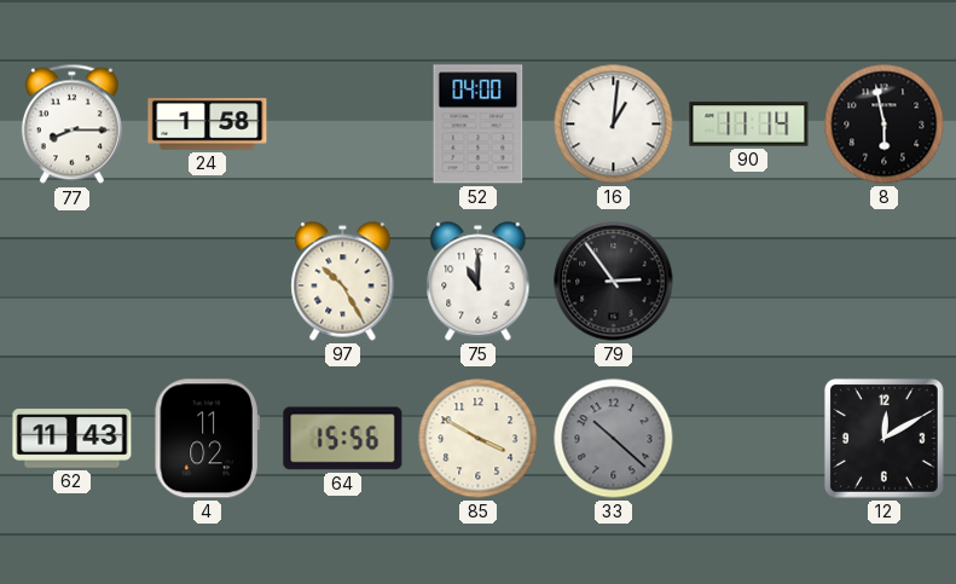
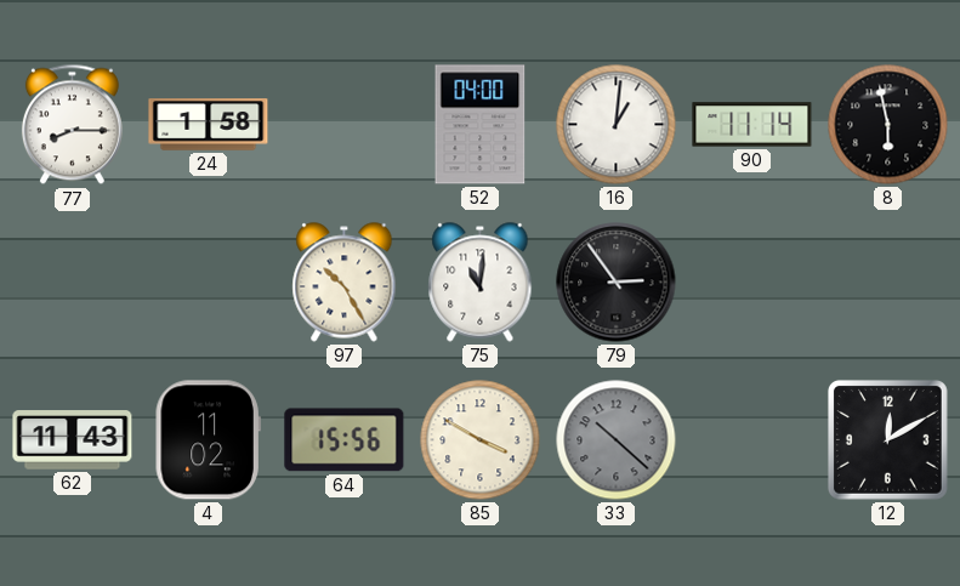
75: 11:00 -> 11:01
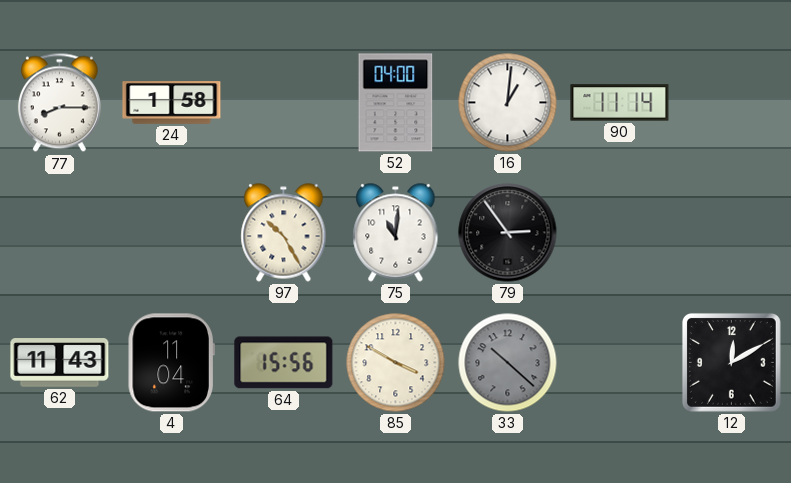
8: 5:58 -> none
4: 11:02 -> 11:04
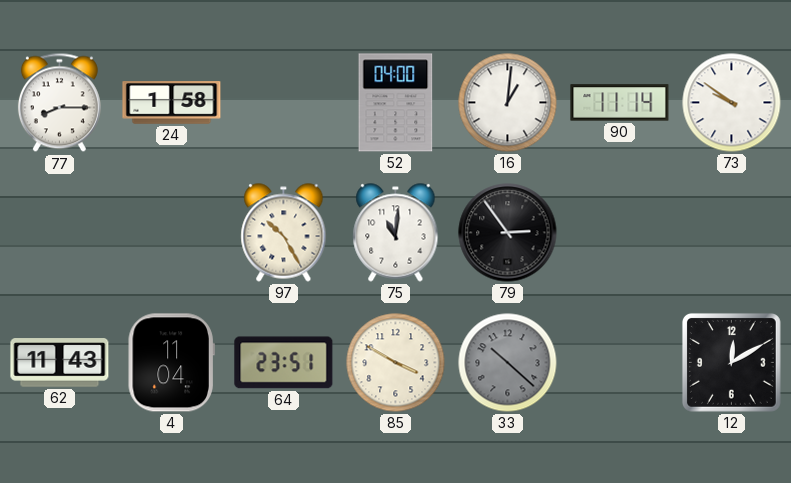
73: none -> 9:51
64: 15:56 -> 23:51
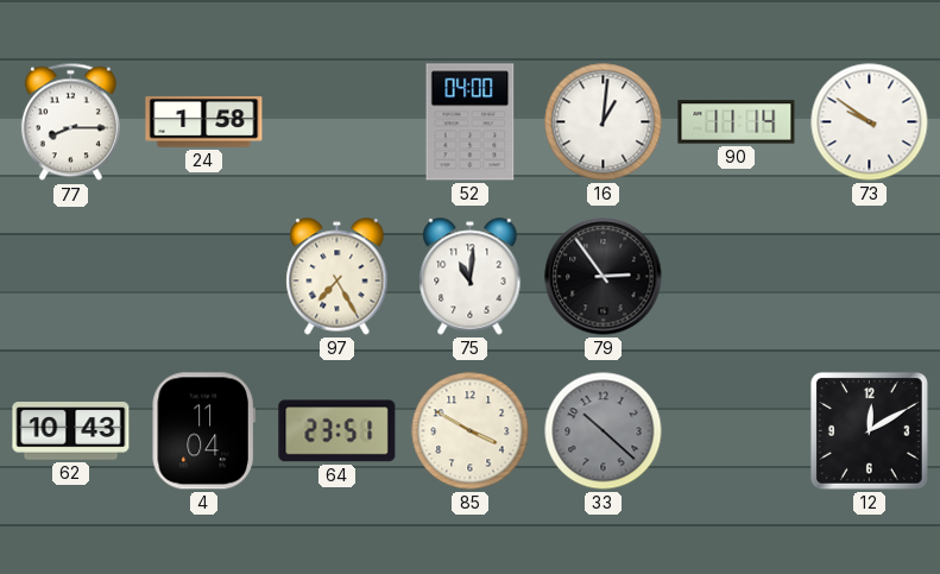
97: 10:25 -> 7:25
62: 11:43 -> 10:43
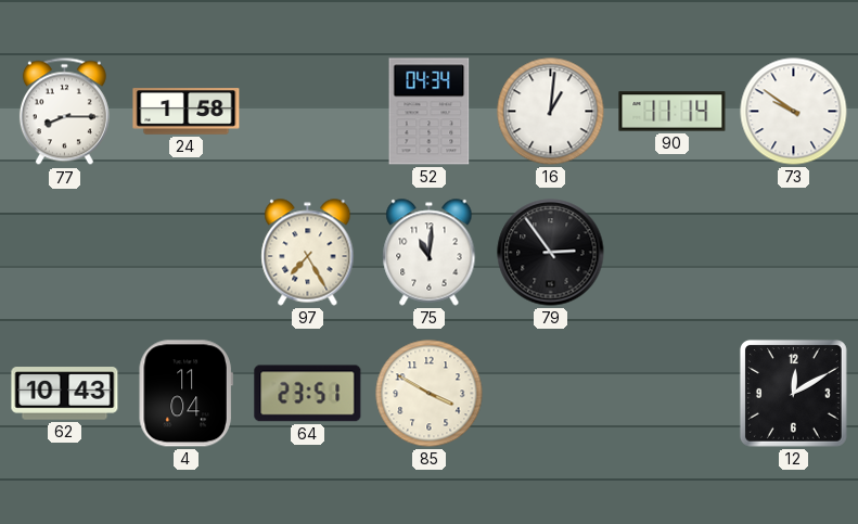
52: 04:00 -> 04:34
33: 10:22 -> none
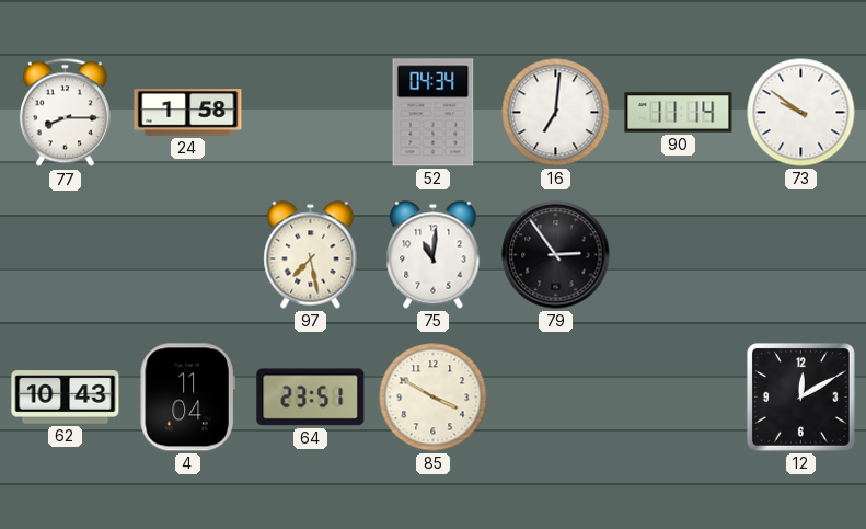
16: 1:01 -> 7:01
97: 7:25 -> 7:28
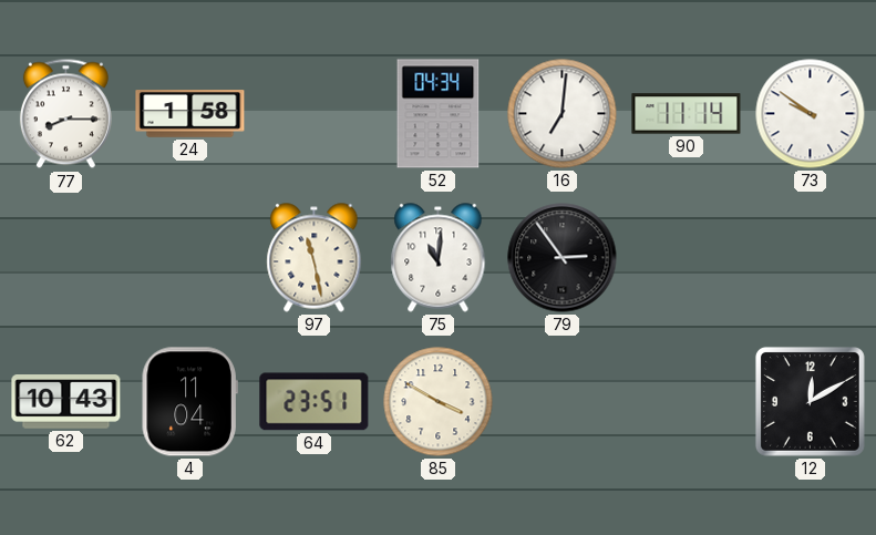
97: 7:28 -> 11:28
